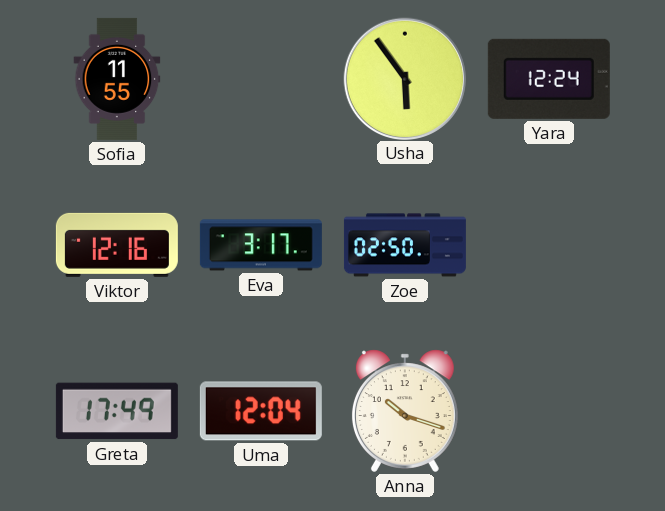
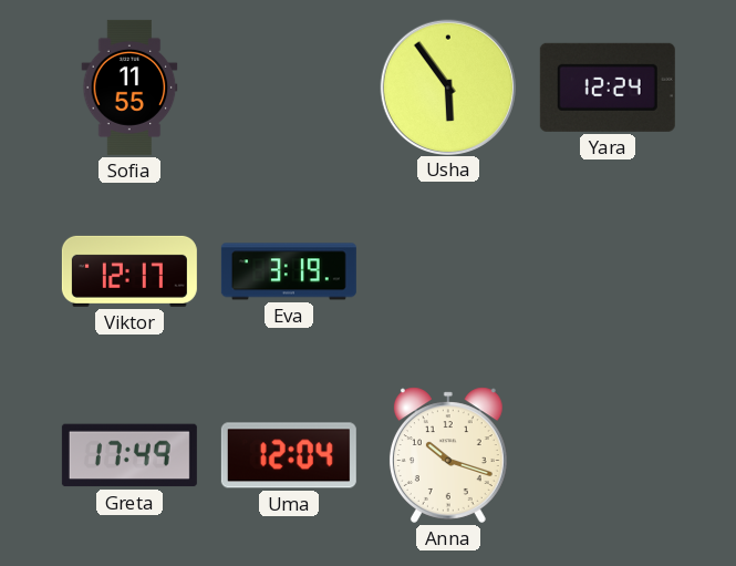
Viktor: 12:16 -> 12:17
Eva: 3:17 -> 3:19
Zoe: 02:50 -> none
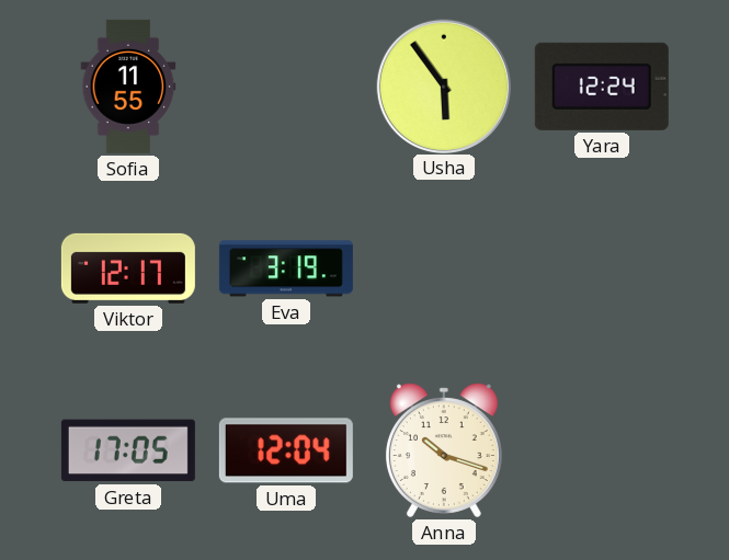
Greta: 17:49 -> 17:05
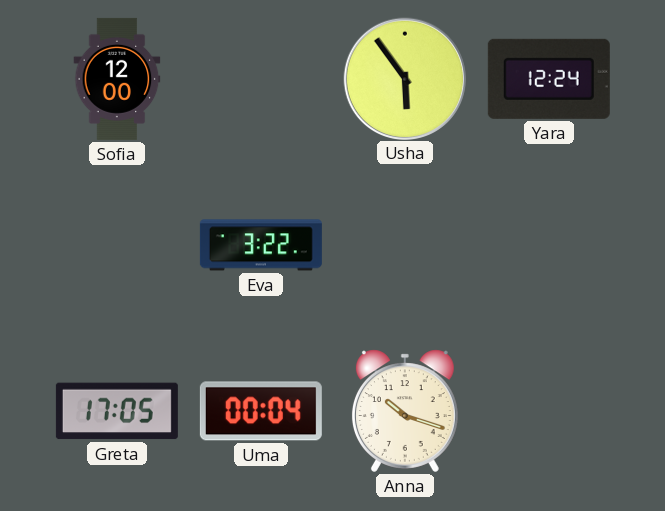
Sofia: 11:55 -> 12:00
Viktor: 12:17 -> none
Eva: 3:19 -> 3:22
Uma: 12:04 -> 00:04
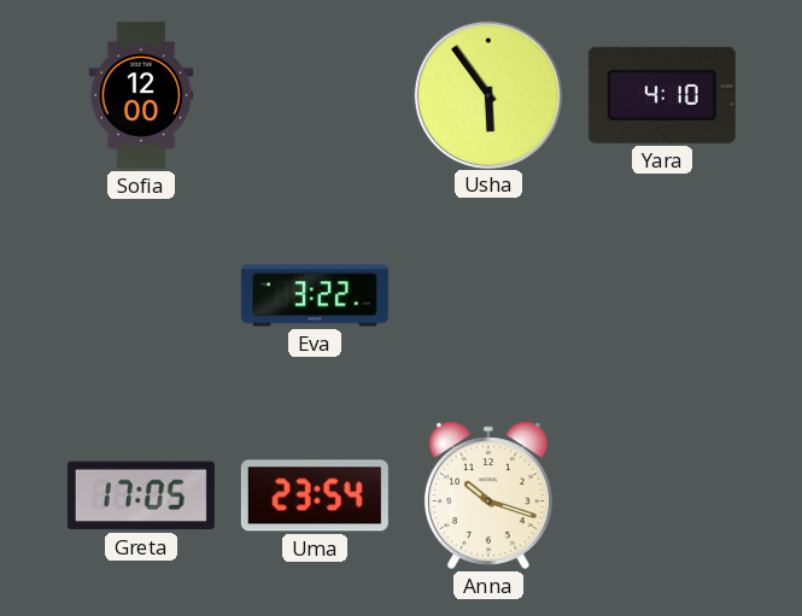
Yara: 12:24 -> 4:10
Uma: 00:04 -> 23:54
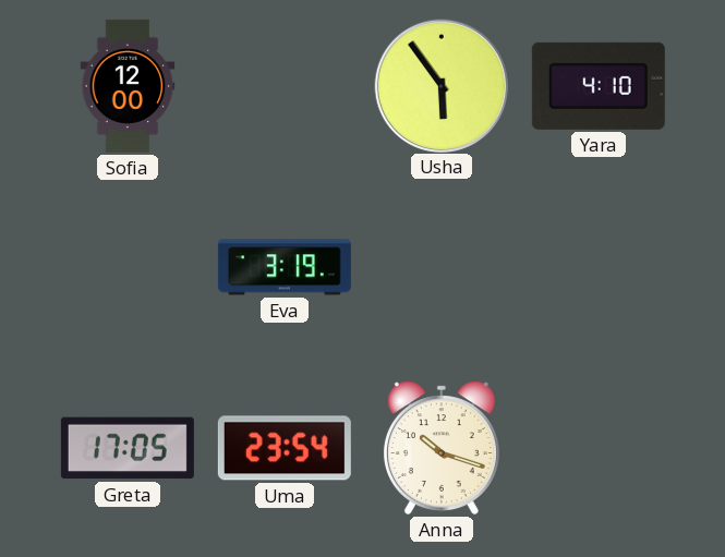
Eva: 3:22 -> 3:19
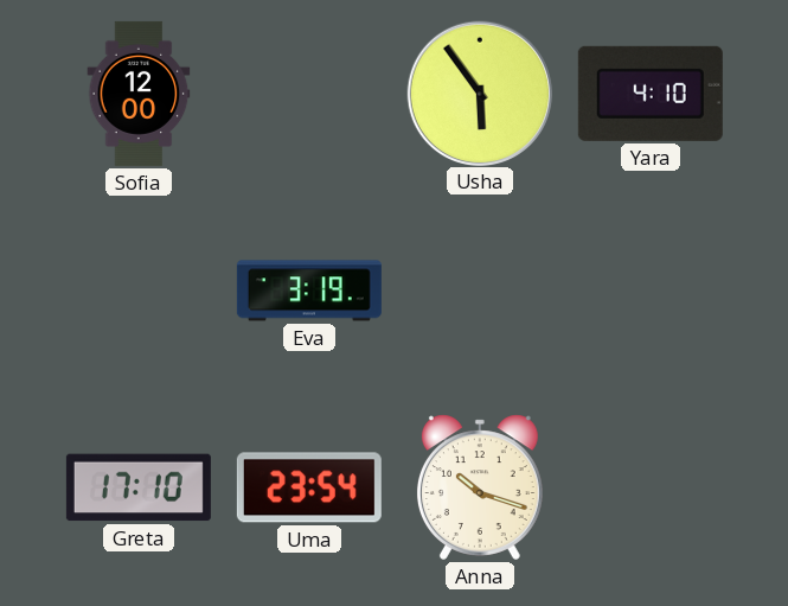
Greta: 17:05 -> 17:10
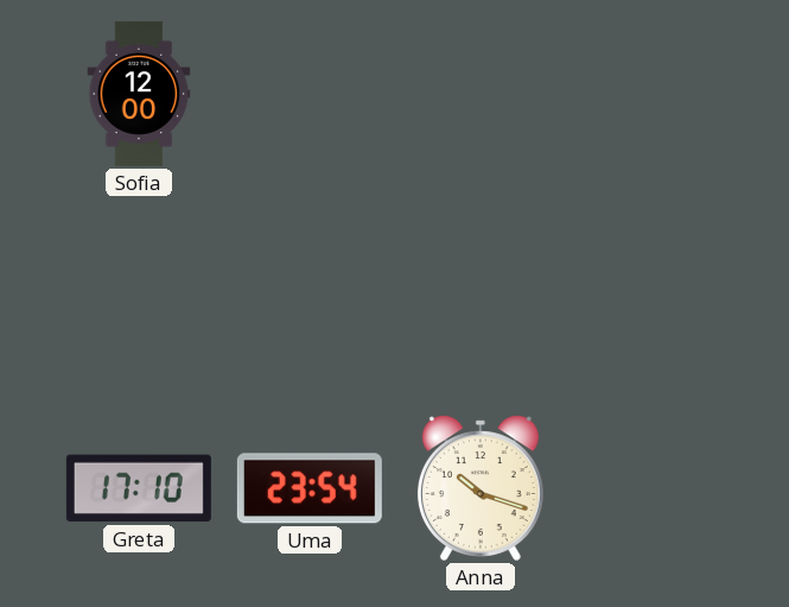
Usha: 5:54 -> none
Yara: 4:10 -> none
Eva: 3:19 -> none
